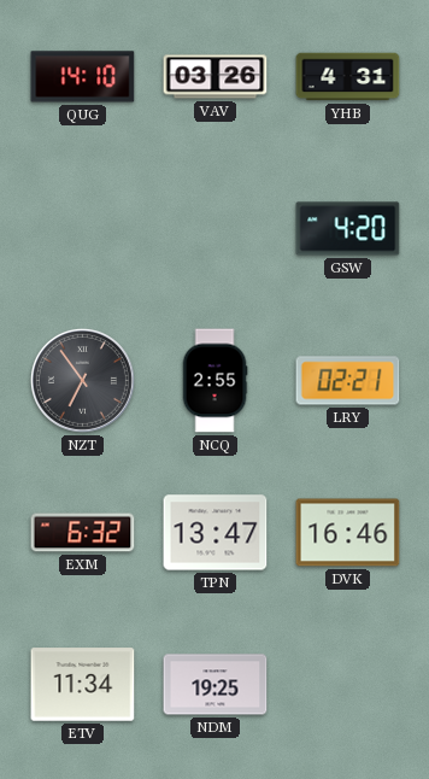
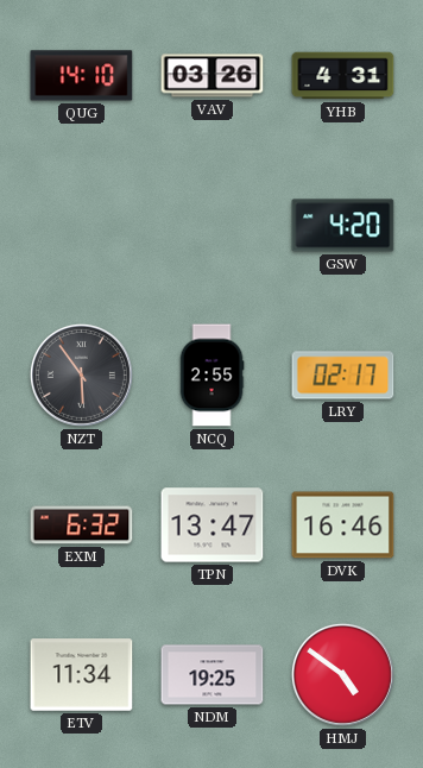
NZT: 6:54 -> 5:54
LRY: 02:21 -> 02:17
HMJ: none -> 4:51
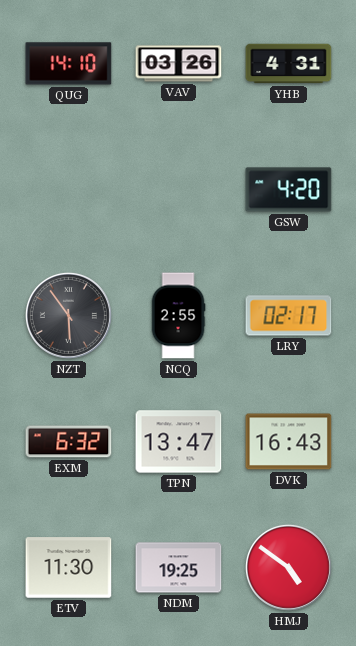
DVK: 16:46 -> 16:43
ETV: 11:34 -> 11:30
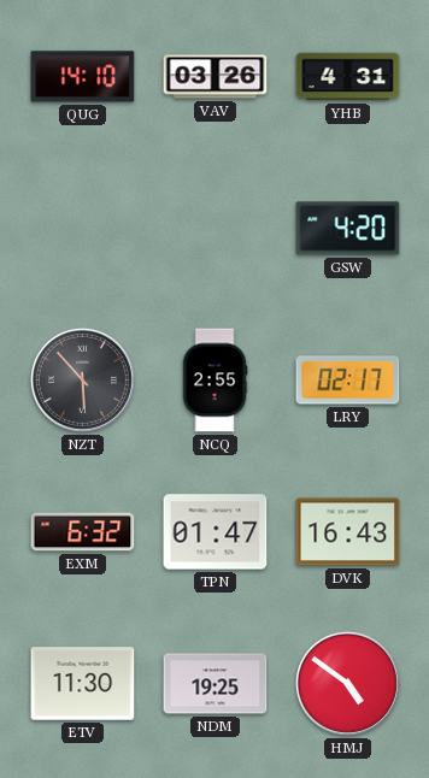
NZT: 5:54 -> 5:53
TPN: 13:47 -> 01:47
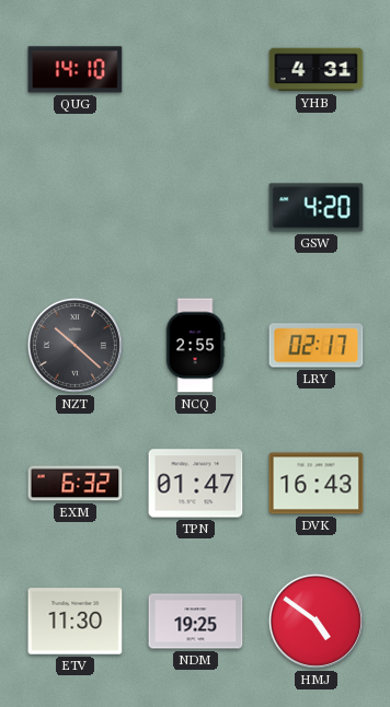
VAV: 03:26 -> none
NZT: 5:53 -> 10:22
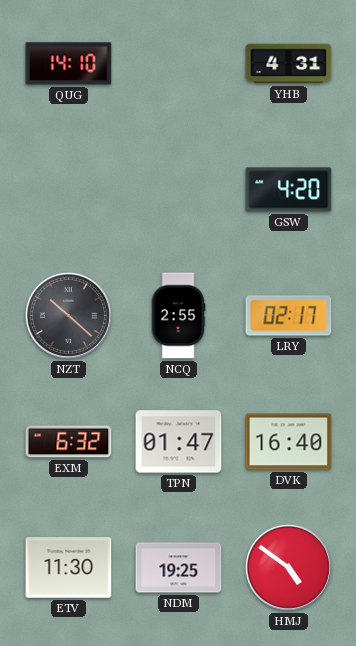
DVK: 16:43 -> 16:40
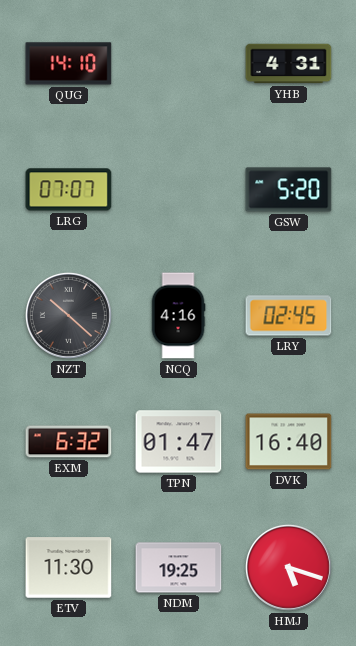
LRG: none -> 07:07
GSW: 4:20 -> 5:20
NCQ: 2:55 -> 4:16
LRY: 02:17 -> 02:45
HMJ: 4:51 -> 5:18
